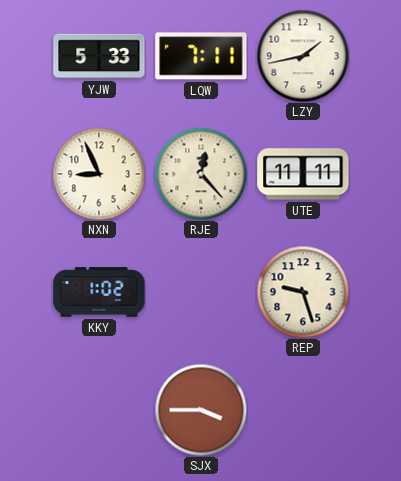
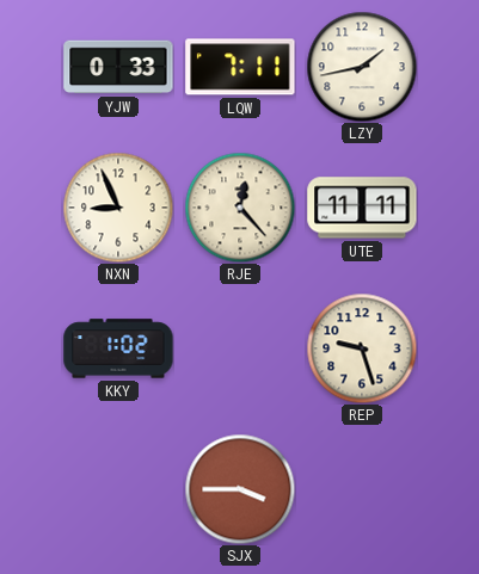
YJW: 5:33 -> 0:33
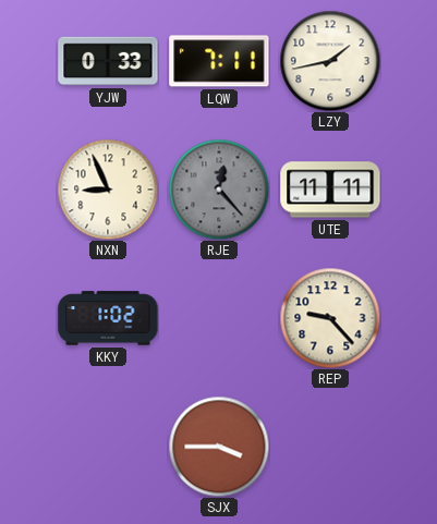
RJE dial: cream -> grey
REP: 9:27 -> 9:23
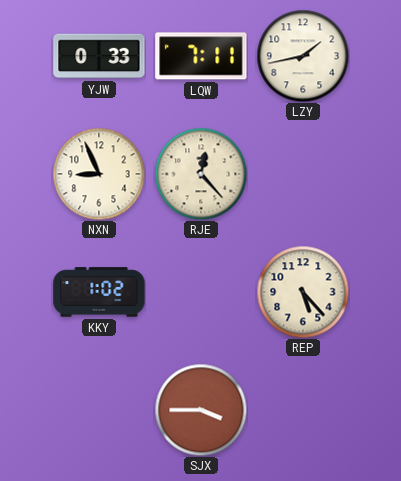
RJE dial: grey -> cream
UTE: 11:11 -> none
REP: 9:23 -> 5:23
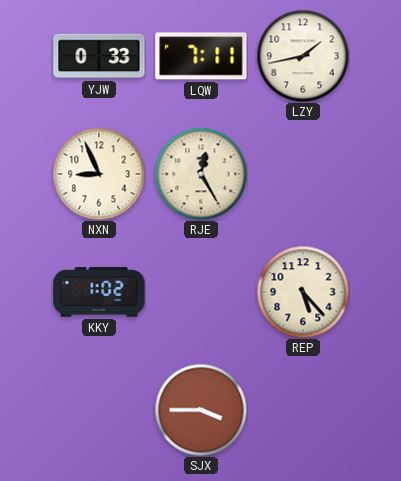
RJE: 12:23 -> 12:25
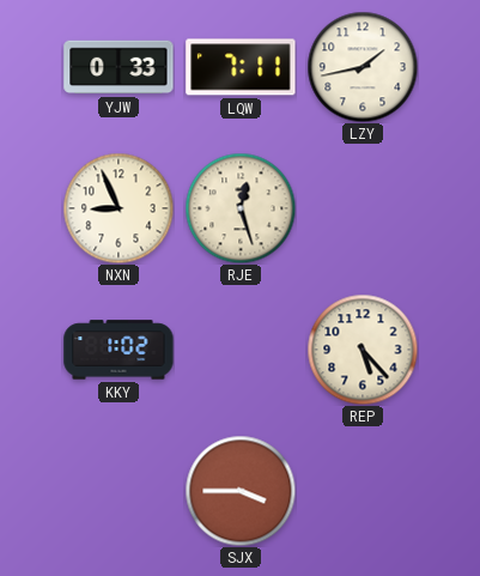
RJE: 12:25 -> 12:27
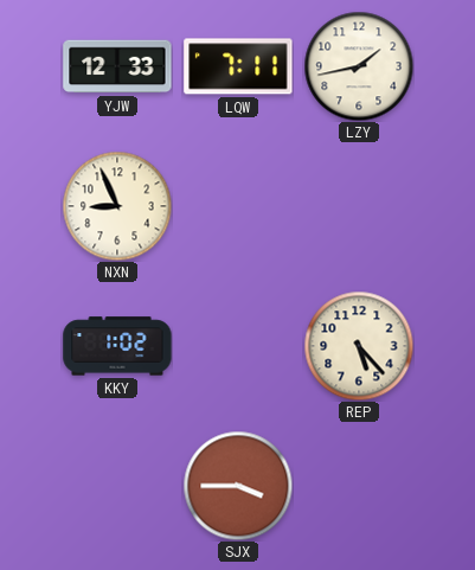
YJW: 0:33 -> 12:33
RJE: 12:27 -> none
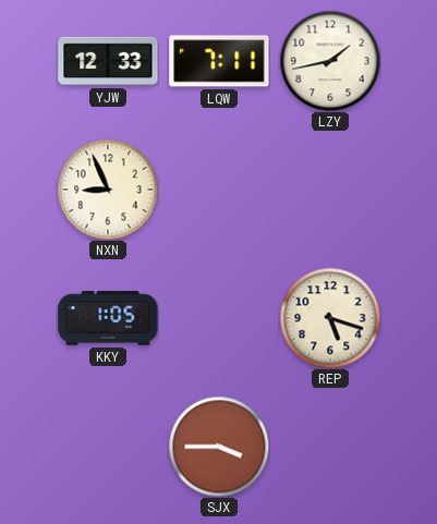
KKY: 1:02 -> 1:05
REP: 5:23 -> 5:18
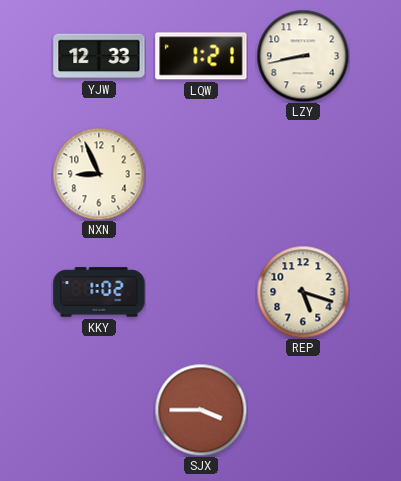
LQW: 7:11 -> 1:21
LZY: 1:43 -> 8:43
KKY: 1:05 -> 1:02
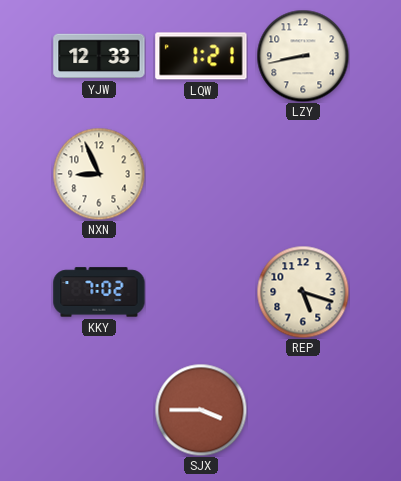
KKY: 1:02 -> 7:02
